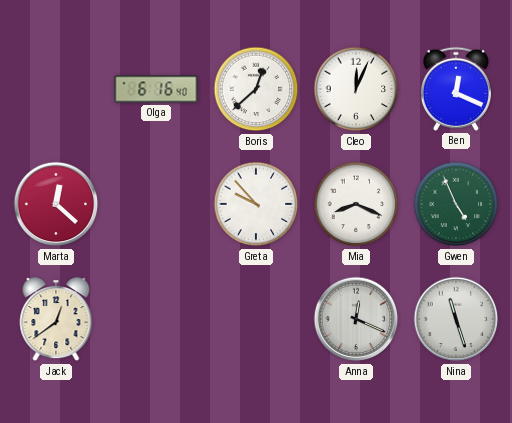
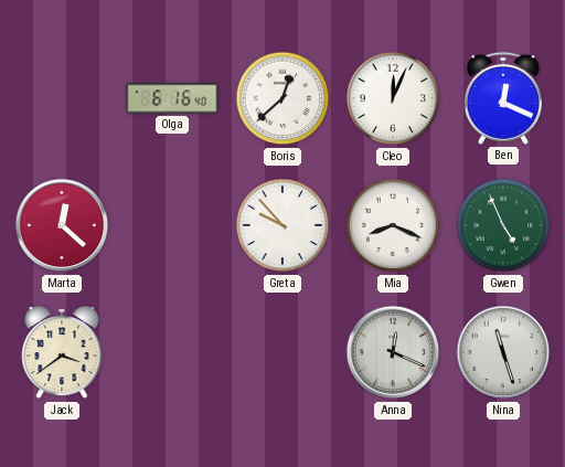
Jack: 12:39 -> 3:39
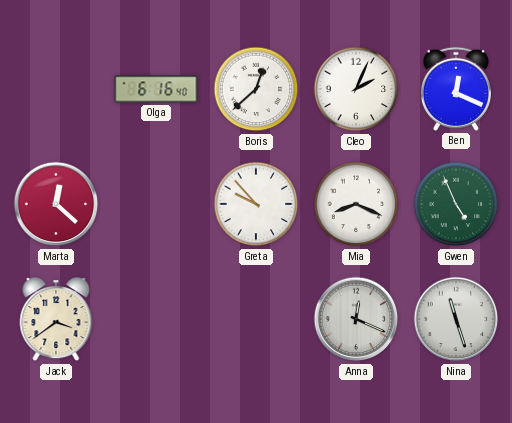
Cleo: 12:04 -> 2:04
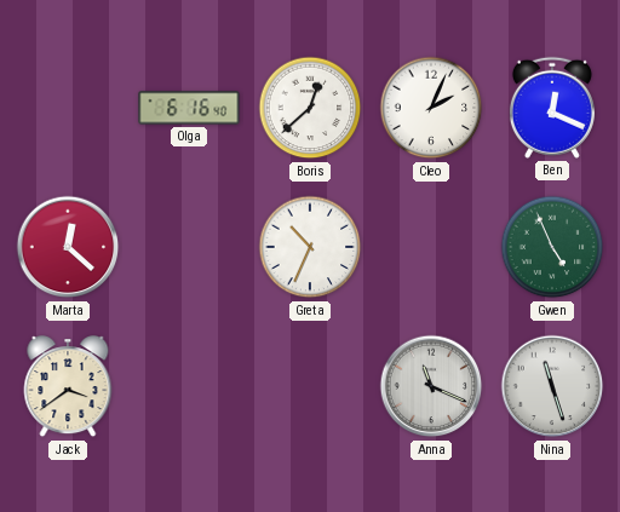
Greta: 9:53 -> 10:34
Mia: 8:19 -> none
Anna: 12:19 -> 11:19
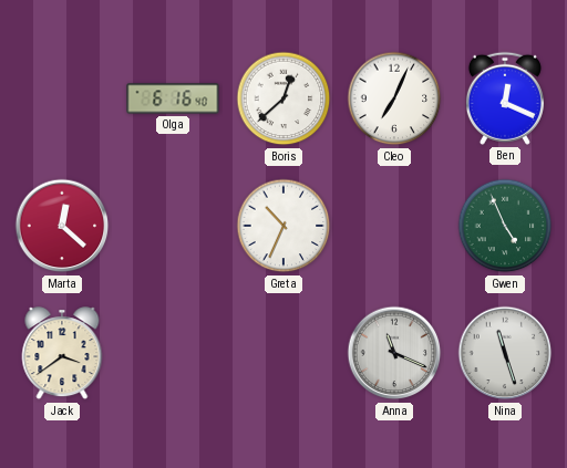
Cleo: 2:04 -> 7:04
